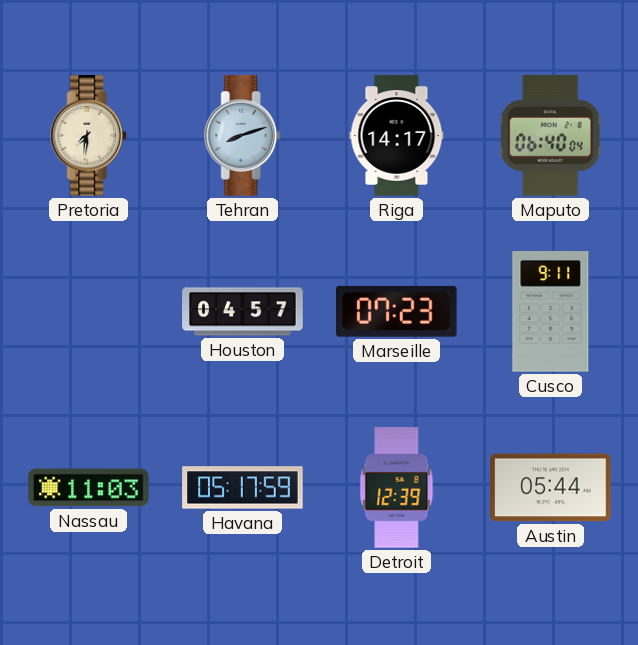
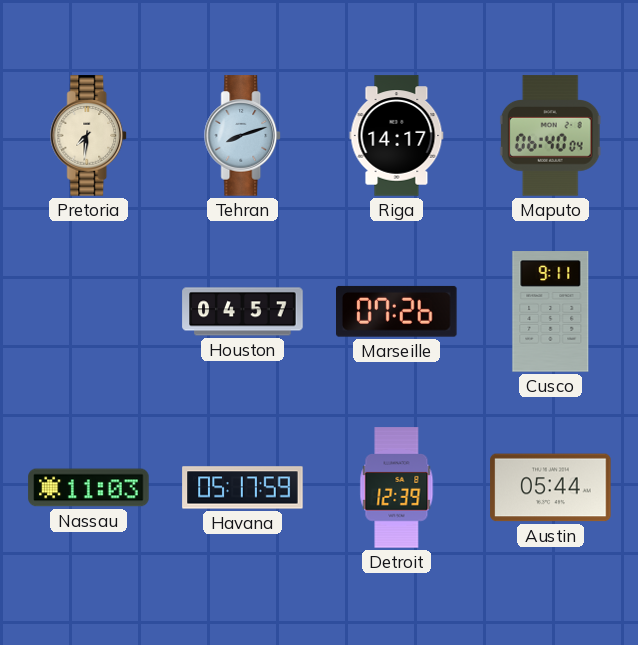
Marseille: 07:23 -> 07:26
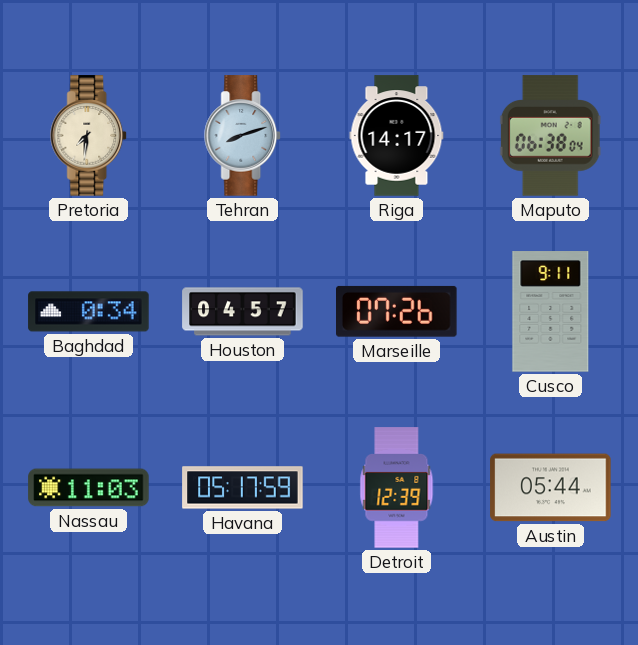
Maputo: 06:40 -> 06:38
Baghdad: none -> 0:34
